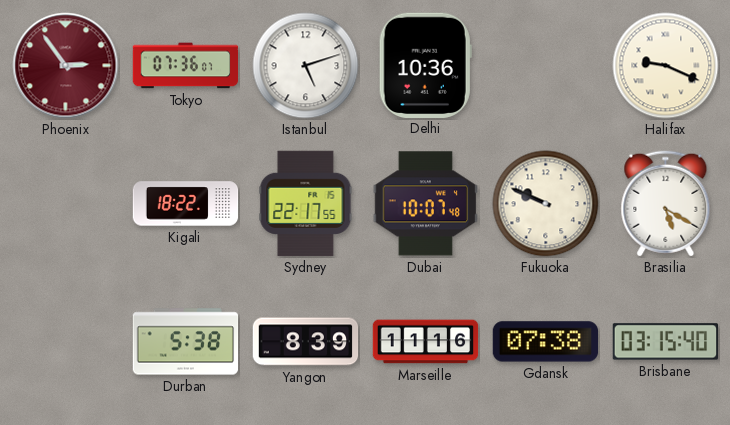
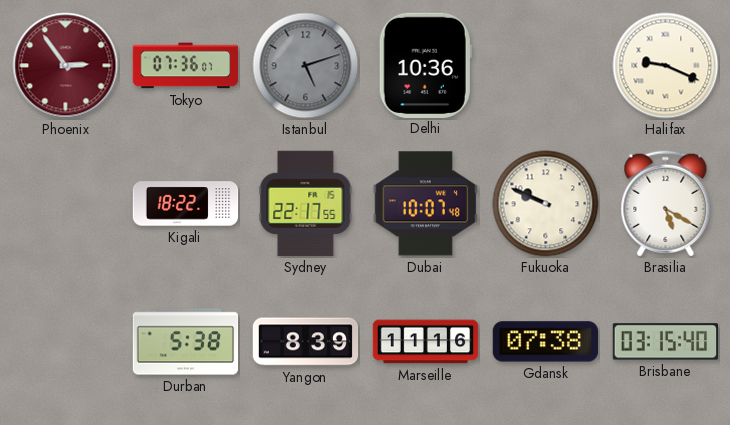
Istanbul dial: white -> grey
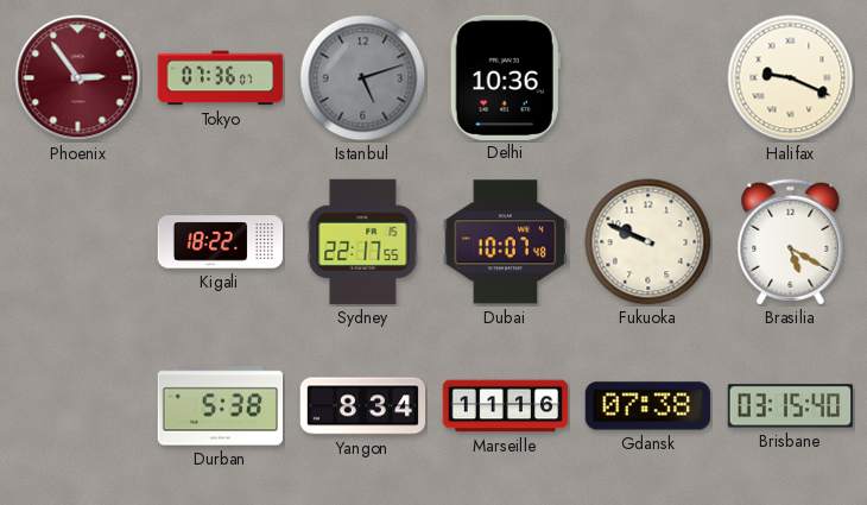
Yangon: 8:39 -> 8:34
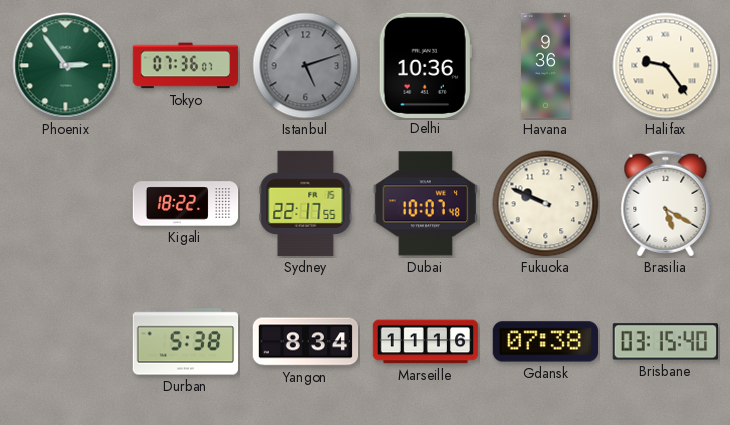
Phoenix dial: burgundy -> green
Havana: none -> 9:36
Halifax: 9:19 -> 9:24
